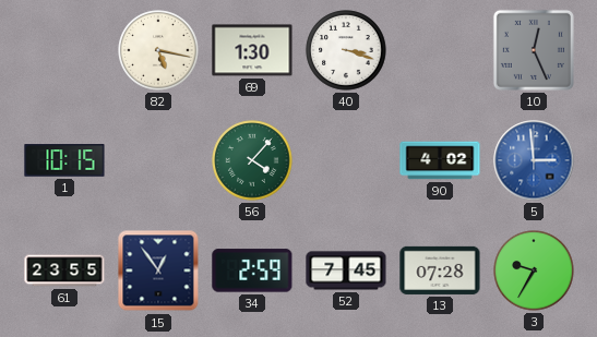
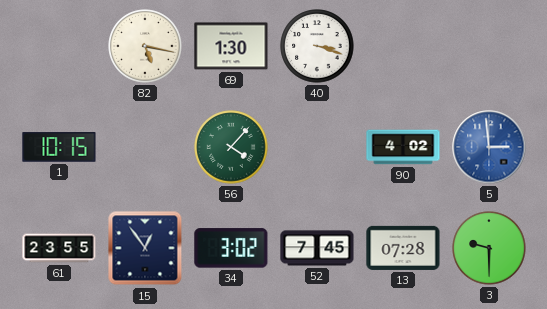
10: 12:26 -> none
34: 2:59 -> 3:02
3: 9:35 -> 9:30
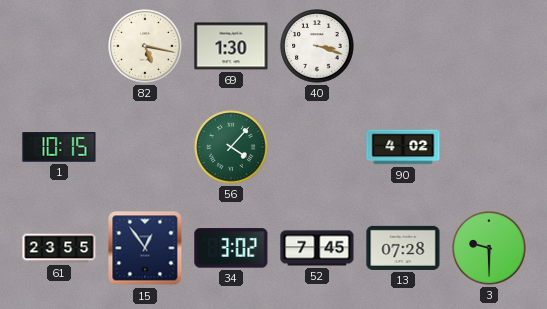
5: 2:59 -> none
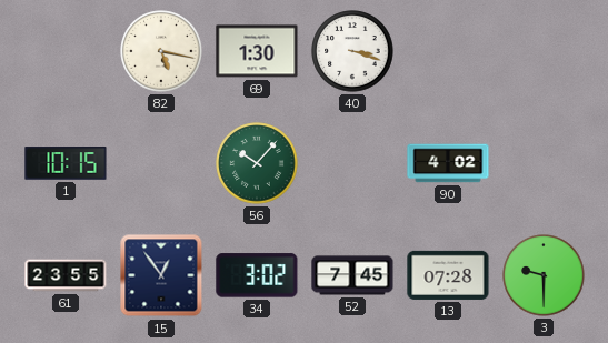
56: 4:07 -> 10:07
